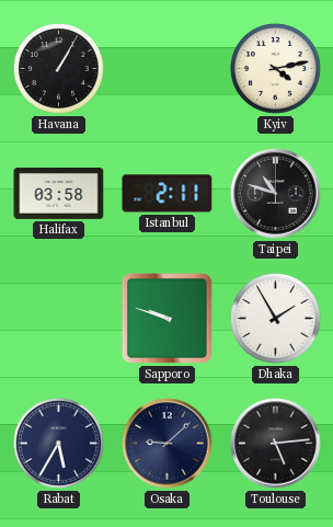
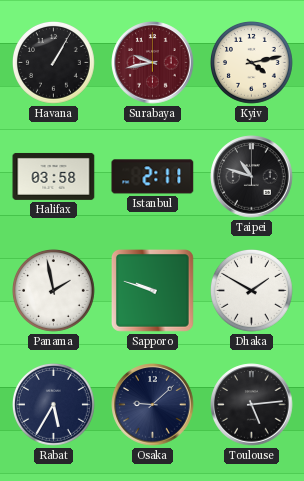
Surabaya: none -> 9:43
Panama: none -> 1:58
Dhaka: 1:55 -> 1:50
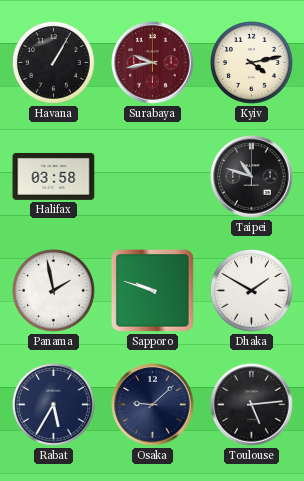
Istanbul: 2:11 -> none
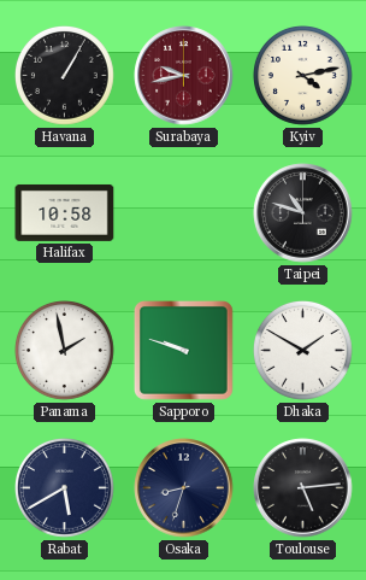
Halifax: 03:58 -> 10:58
Rabat: 5:35 -> 5:40
Osaka: 9:08 -> 8:33
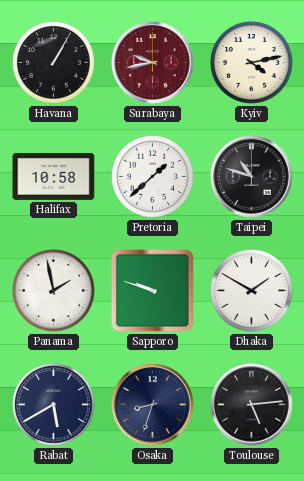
Pretoria: none -> 1:38
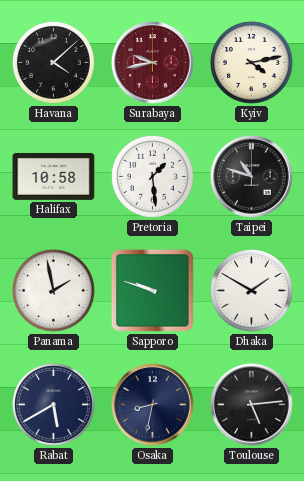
Havana: 1:05 -> 4:08
Pretoria: 1:38 -> 1:29
Osaka: 8:33 -> 8:32
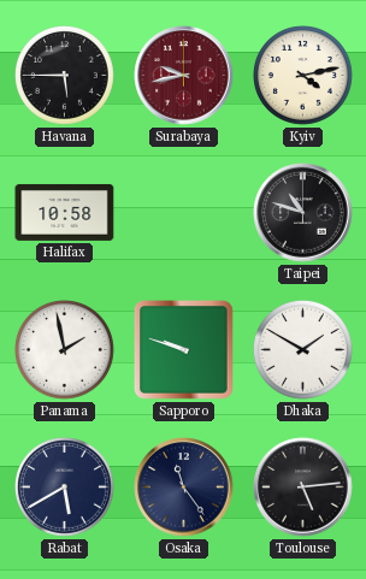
Havana: 4:08 -> 5:45
Pretoria: 1:29 -> none
Osaka: 8:32 -> 11:24
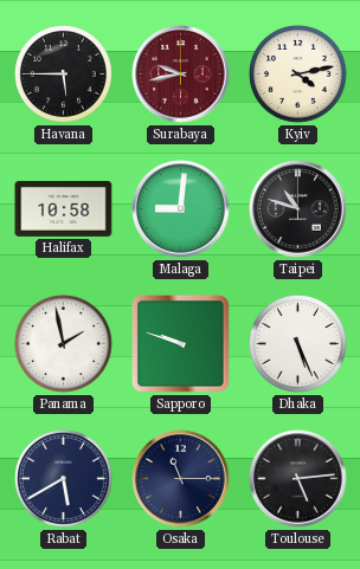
Malaga: none -> 9:01
Dhaka: 1:50 -> 5:26
Osaka: 11:24 -> 11:15
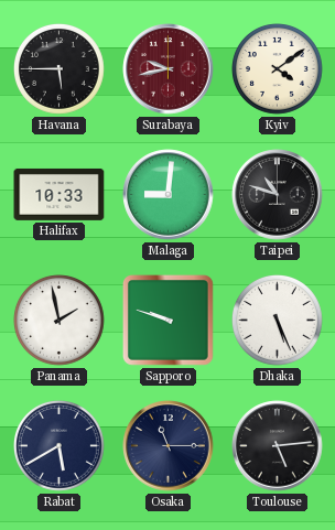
Kyiv: 4:13 -> 4:09
Halifax: 10:58 -> 10:33
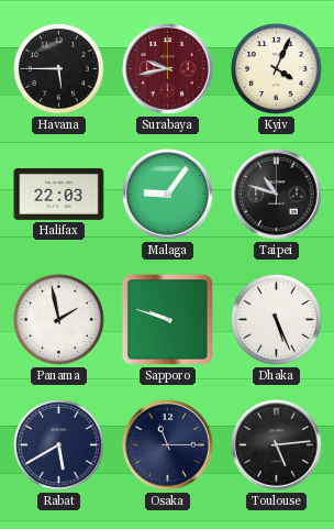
Kyiv: 4:09 -> 4:04
Halifax: 10:33 -> 22:03
Malaga: 9:01 -> 9:06
